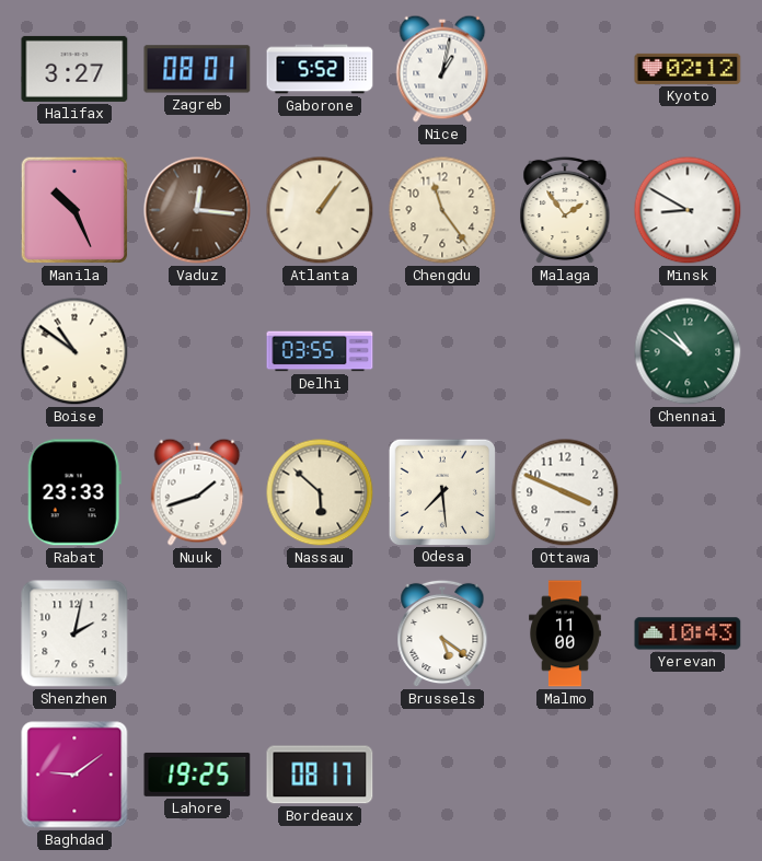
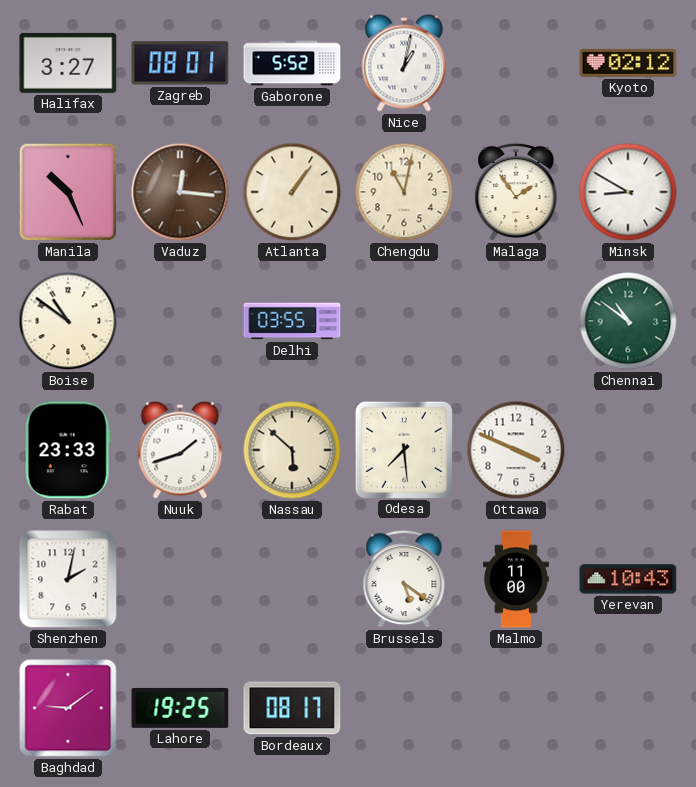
Chengdu: 11:24 -> 11:02
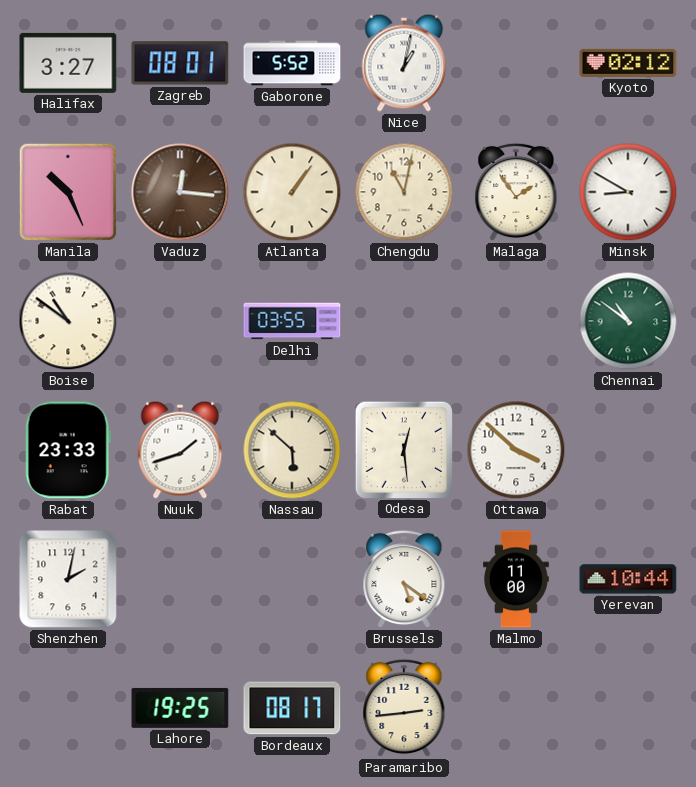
Odesa: 7:29 -> 12:29
Ottawa: 3:49 -> 3:52
Yerevan: 10:43 -> 10:44
Baghdad: 9:09 -> none
Paramaribo: none -> 2:44
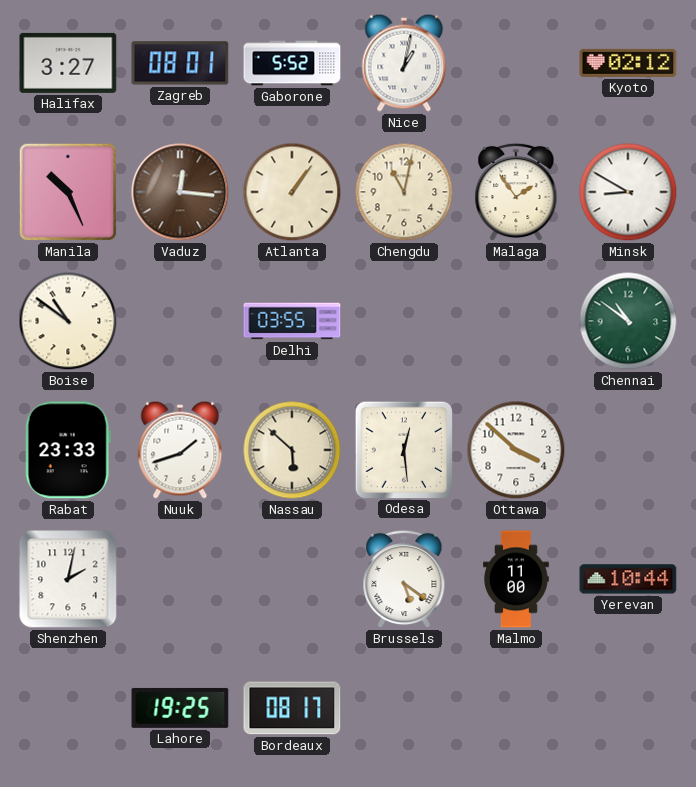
Paramaribo: 2:44 -> none
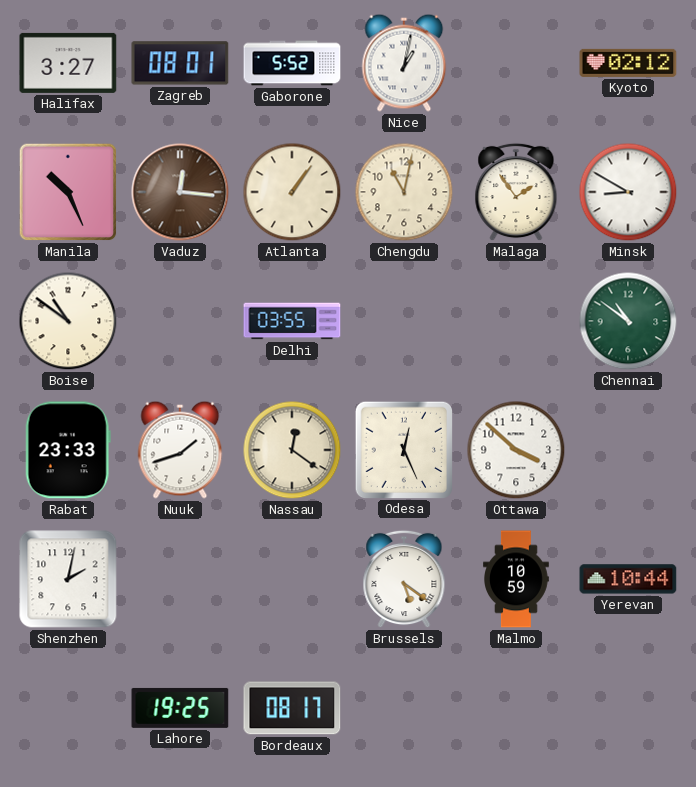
Nassau: 5:52 -> 12:21
Odesa: 12:29 -> 12:26
Malmo: 11:00 -> 10:59
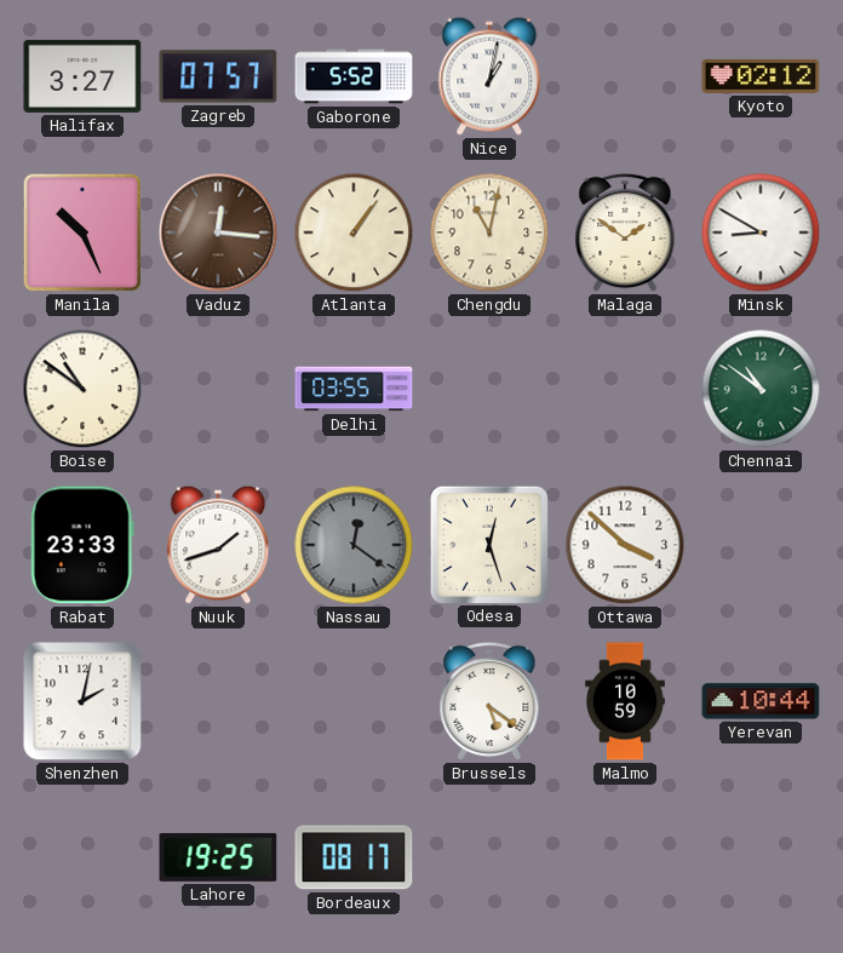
Zagreb: 08:01 -> 07:57
Malaga: 1:54 -> 1:51
Nassau dial: cream -> grey
Odesa: 12:26 -> 12:27
